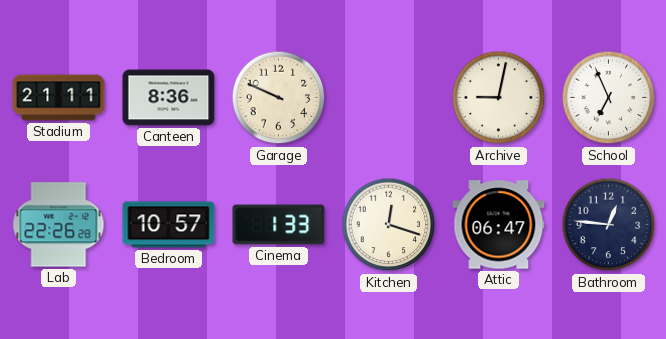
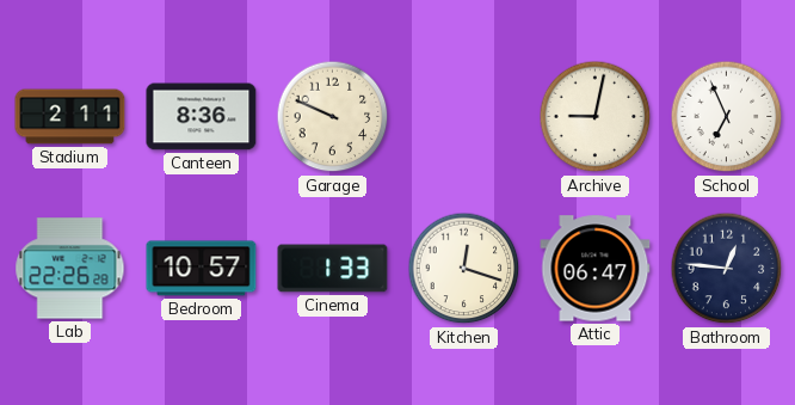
Stadium: 21:11 -> 2:11
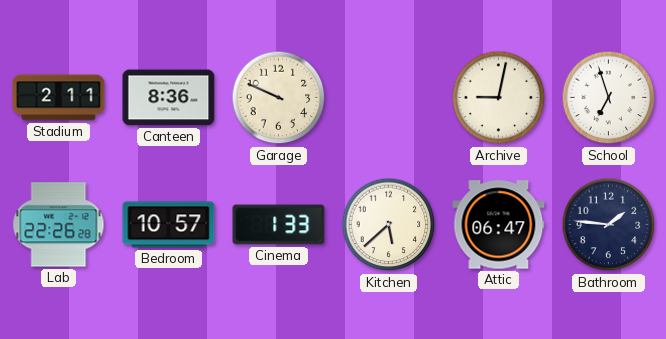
School: 6:56 -> 6:57
Kitchen: 12:18 -> 5:38
Bathroom: 12:46 -> 1:46
